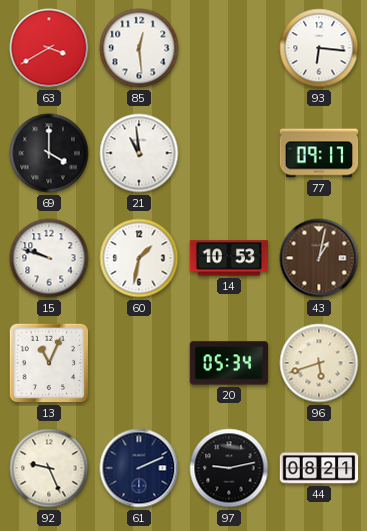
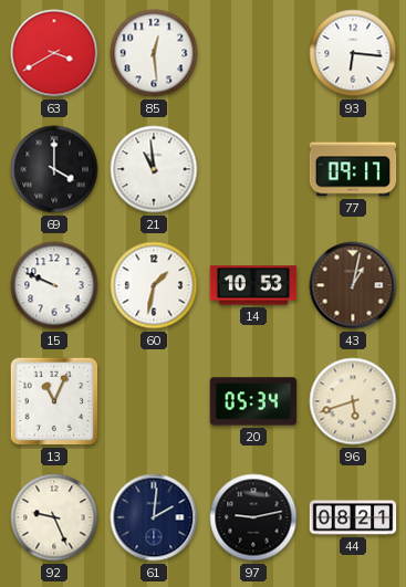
15: 9:48 -> 9:49
61: 2:11 -> 2:01
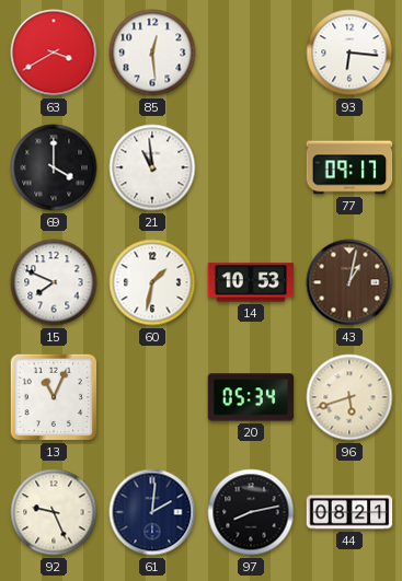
15: 9:49 -> 7:49
97: 9:13 -> 8:13
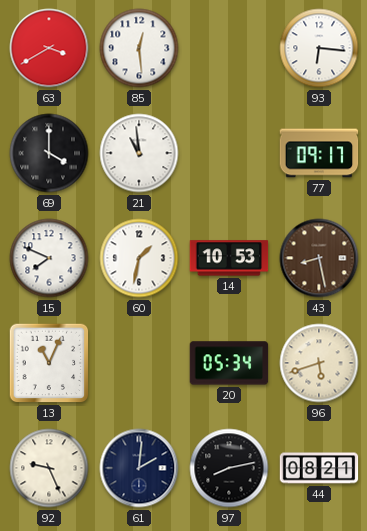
43: 1:02 -> 8:28
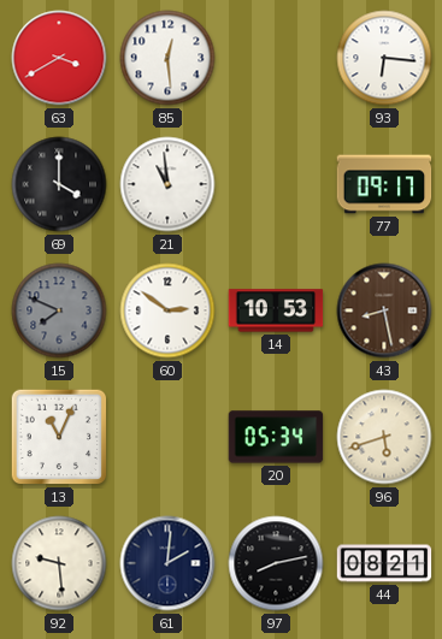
15 dial: white -> grey
60: 1:32 -> 2:51
92: 9:26 -> 9:29
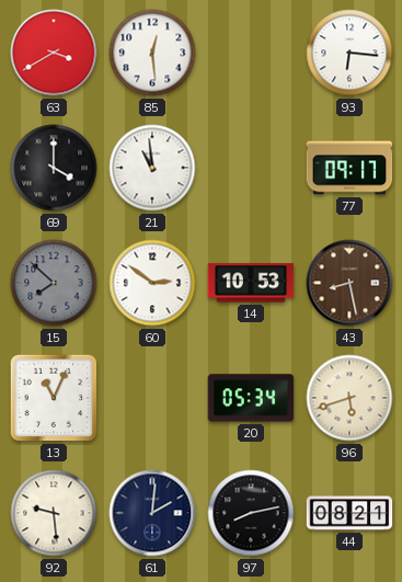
15: 7:49 -> 7:52
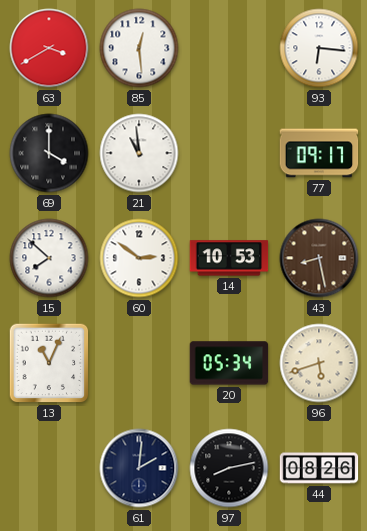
15 dial: grey -> white
92: 9:29 -> none
44: 08:21 -> 08:26
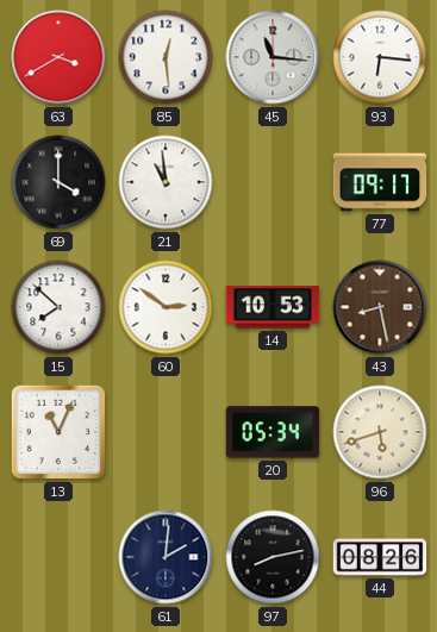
45: none -> 11:16
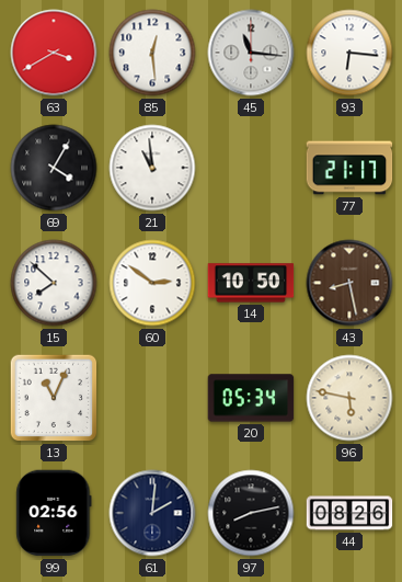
69: 4:00 -> 4:05
77: 09:17 -> 21:17
14: 10:53 -> 10:50
96: 5:42 -> 5:47
99: none -> 02:56
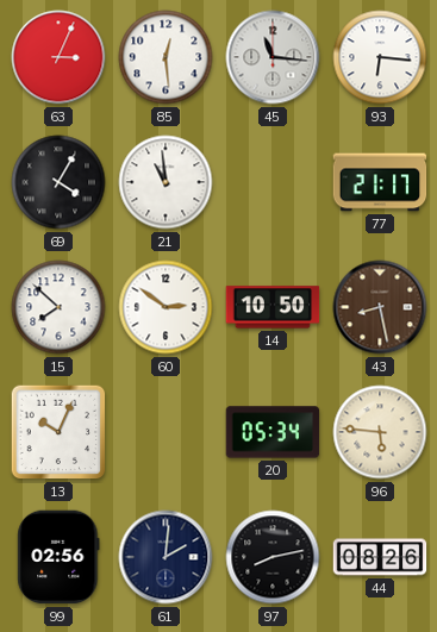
63: 3:40 -> 3:04
13: 11:04 -> 10:04
96: 5:47 -> 5:46
